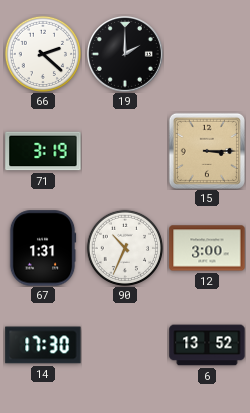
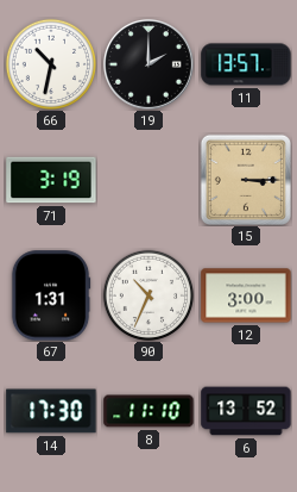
66: 2:22 -> 10:32
11: none -> 13:57
8: none -> 11:10
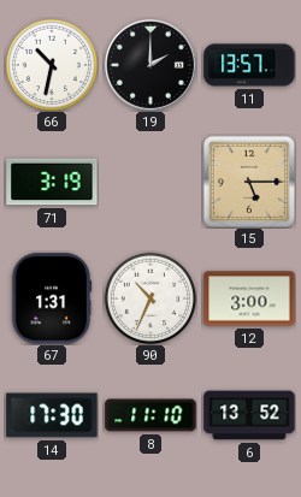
15: 3:15 -> 5:15
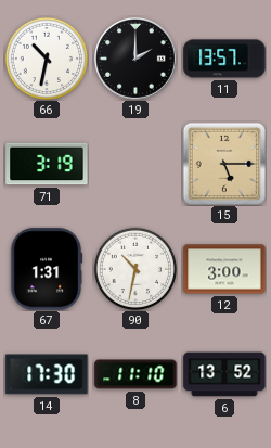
90: 10:34 -> 10:32
